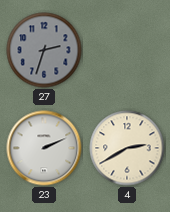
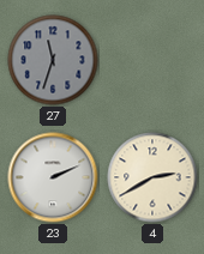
27: 2:33 -> 11:33
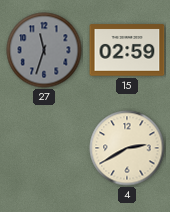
15: none -> 02:59
23: 2:11 -> none
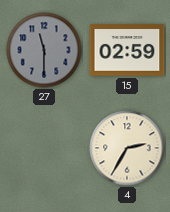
27: 11:33 -> 11:30
4: 2:40 -> 2:35
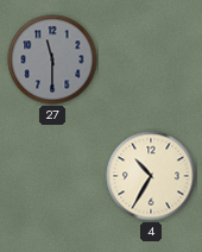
15: 02:59 -> none
4: 2:35 -> 10:35
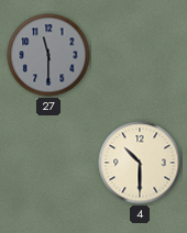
4: 10:35 -> 10:30
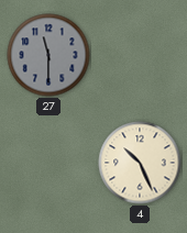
4: 10:30 -> 10:26
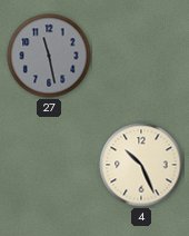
27: 11:30 -> 11:28
